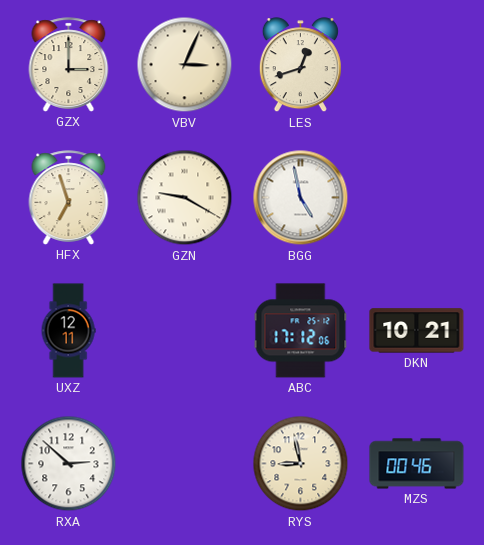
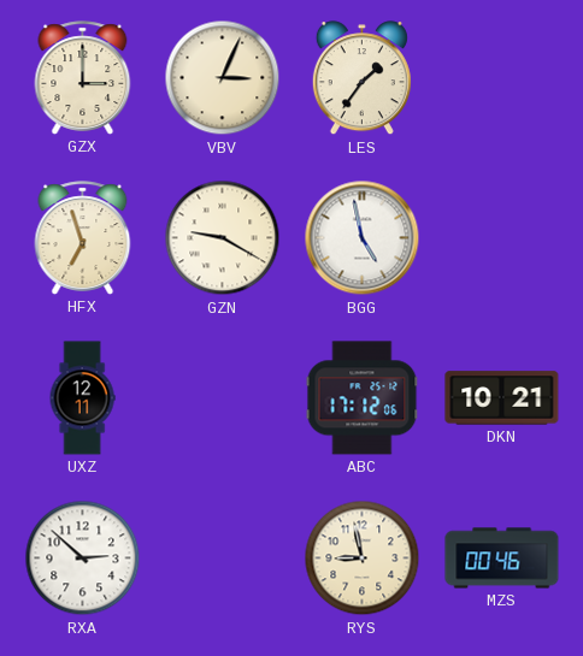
LES: 12:42 -> 1:36
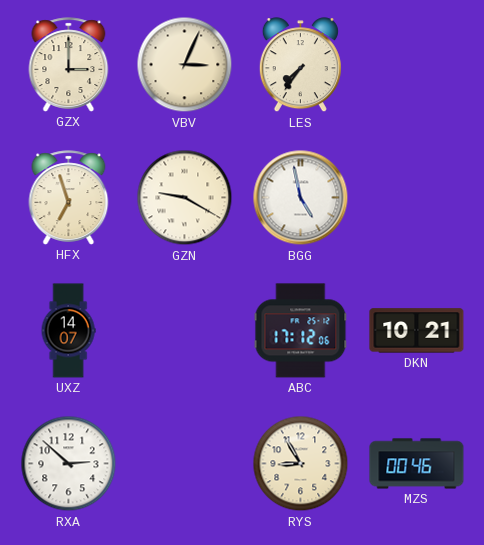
LES: 1:36 -> 7:36
UXZ: 12:11 -> 14:07
RYS: 8:58 -> 8:55
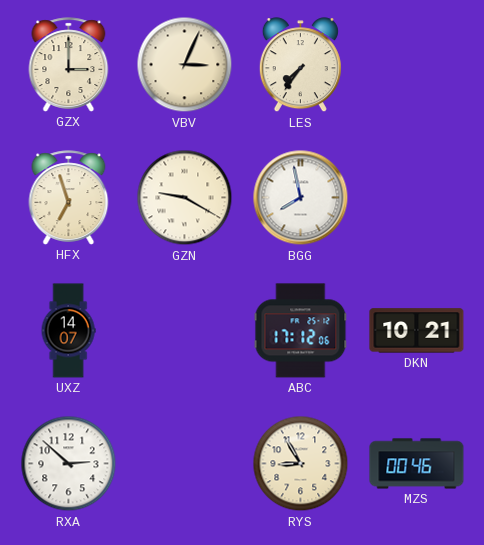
BGG: 4:58 -> 7:58
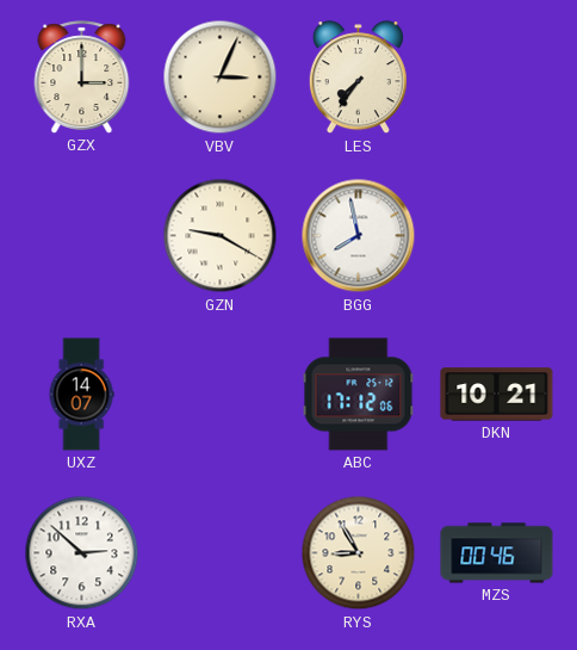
HFX: 6:57 -> none
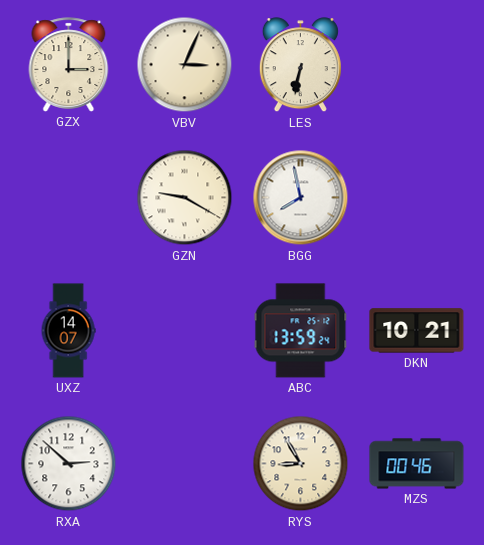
LES: 7:36 -> 6:32
ABC: 17:12 -> 13:59
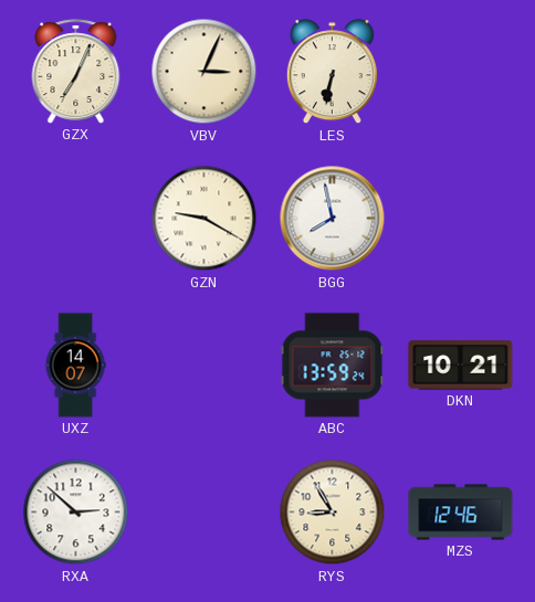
GZX: 3:00 -> 7:04
MZS: 00:46 -> 12:46
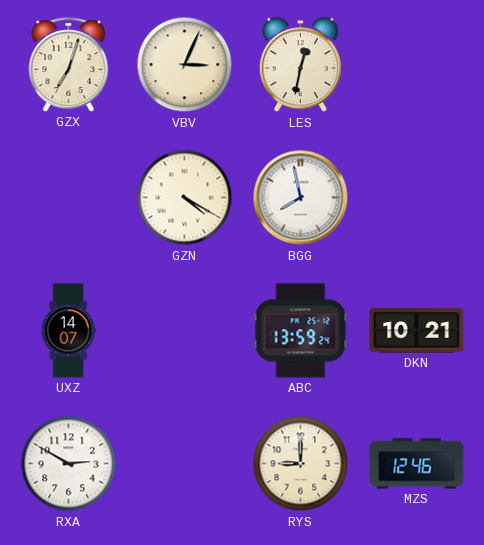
GZX: 7:04 -> 7:03
LES: 6:32 -> 12:32
GZN: 9:20 -> 4:20
RXA: 2:52 -> 2:50
RYS: 8:55 -> 9:00
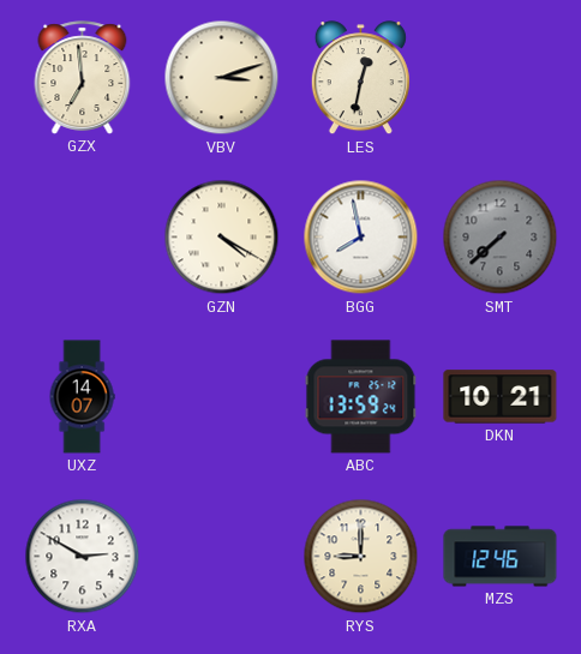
GZX: 7:03 -> 6:59
VBV: 3:04 -> 3:12
SMT: none -> 7:38
